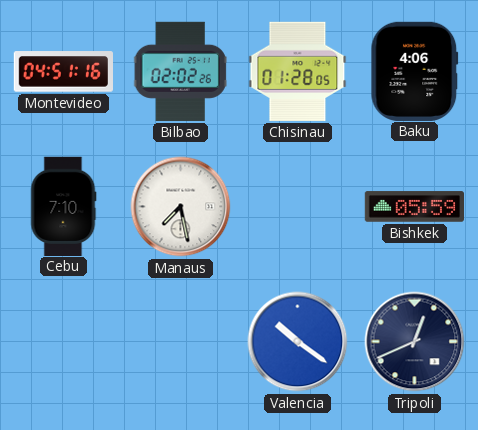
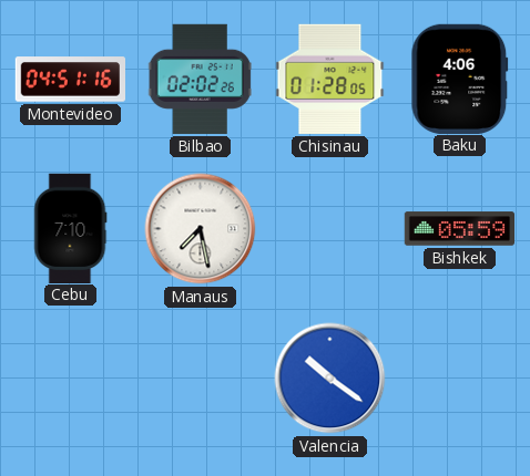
Tripoli: 12:41 -> none
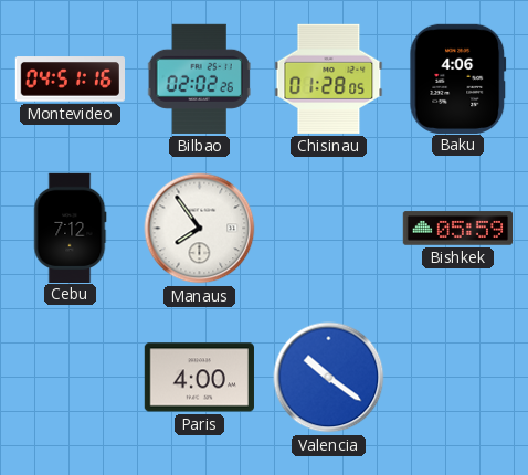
Cebu: 7:10 -> 7:12
Manaus: 7:28 -> 7:54
Paris: none -> 4:00
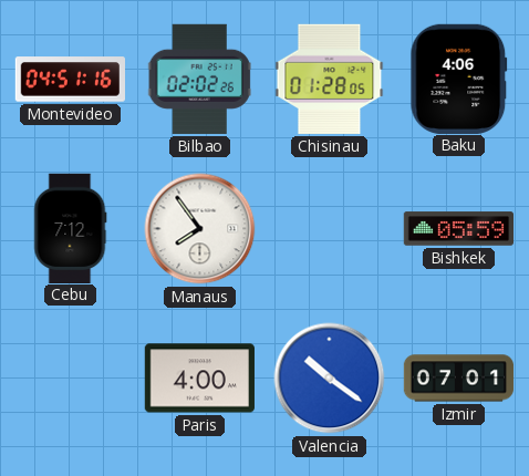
Izmir: none -> 07:01
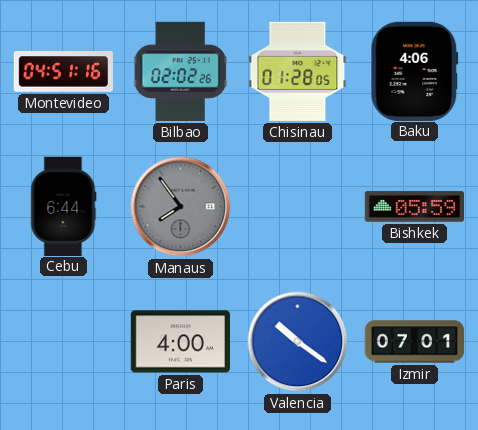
Cebu: 7:12 -> 6:44
Manaus dial: white -> grey
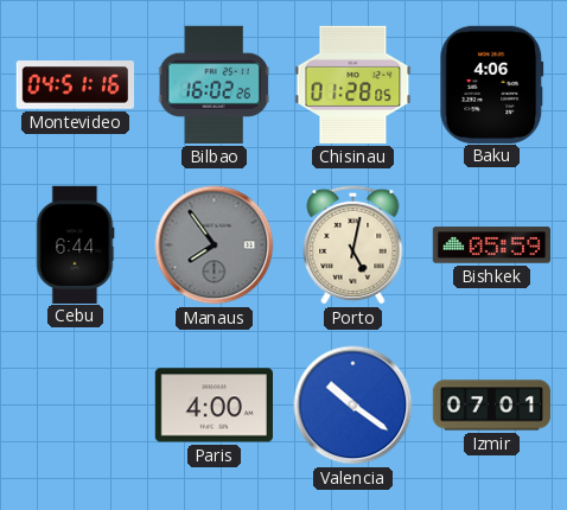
Bilbao: 02:02 -> 16:02
Porto: none -> 5:02
